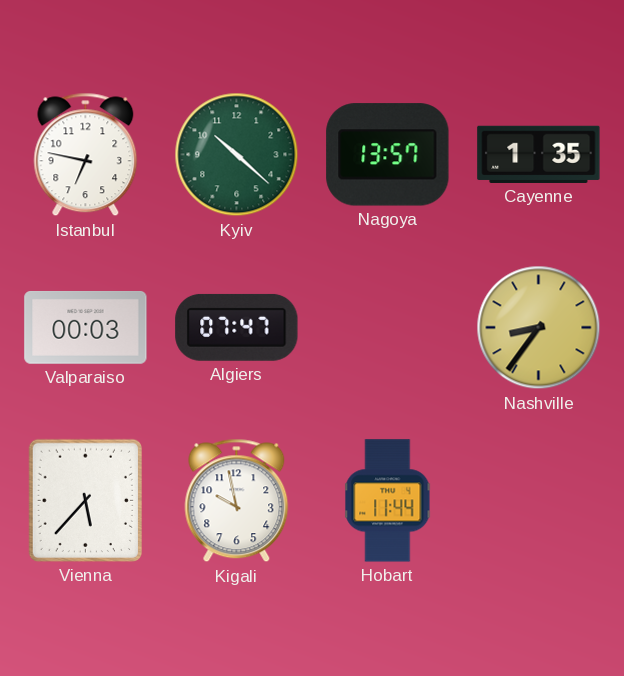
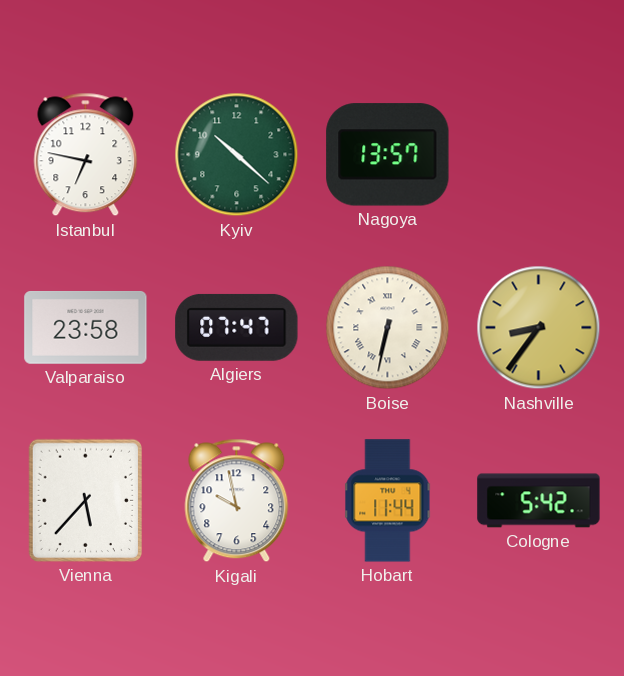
Cayenne: 1:35 -> none
Valparaiso: 00:03 -> 23:58
Boise: none -> 6:32
Cologne: none -> 5:42
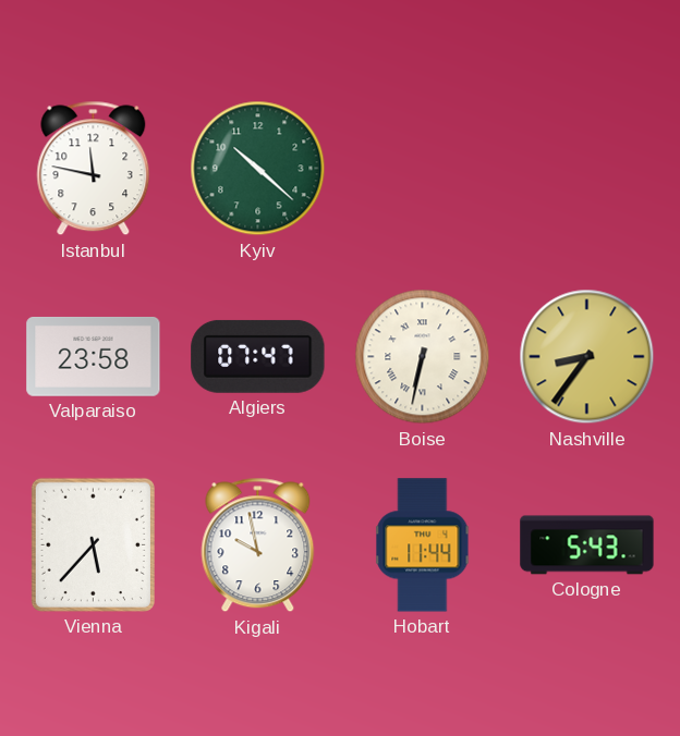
Istanbul: 6:47 -> 11:47
Nagoya: 13:57 -> none
Cologne: 5:42 -> 5:43
